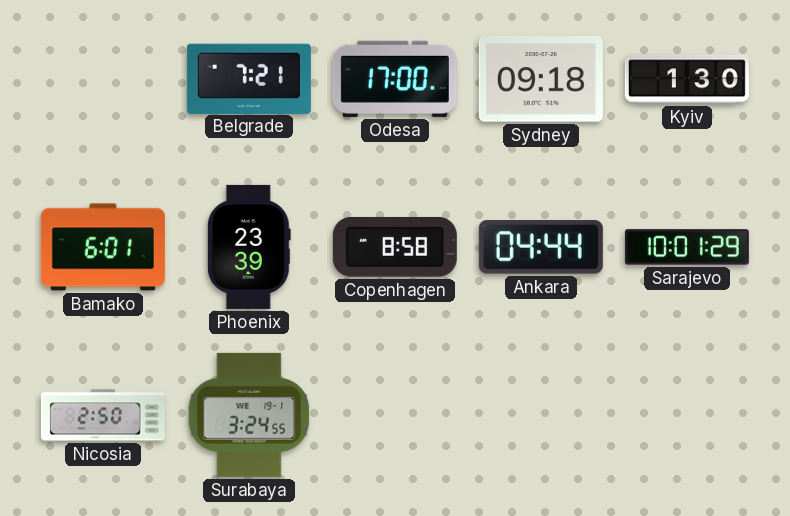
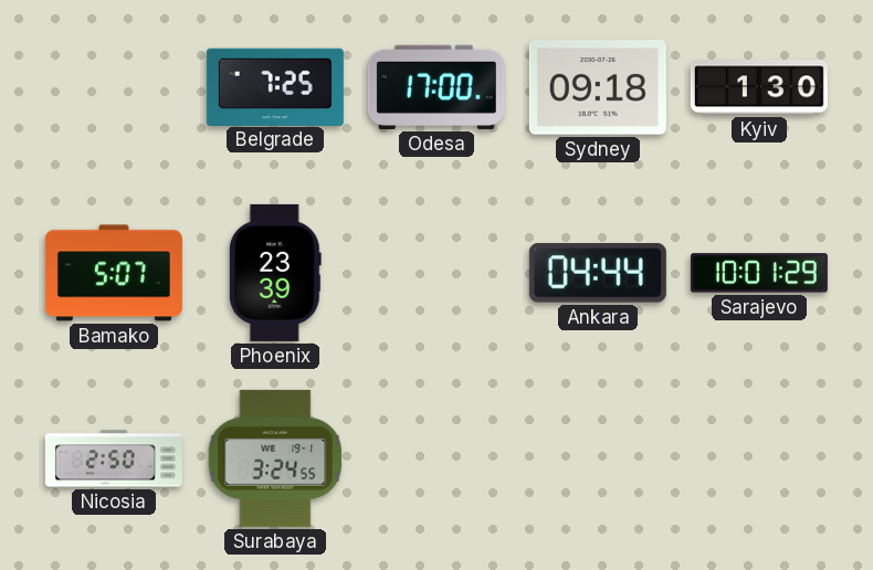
Belgrade: 7:21 -> 7:25
Bamako: 6:01 -> 5:07
Copenhagen: 8:58 -> none
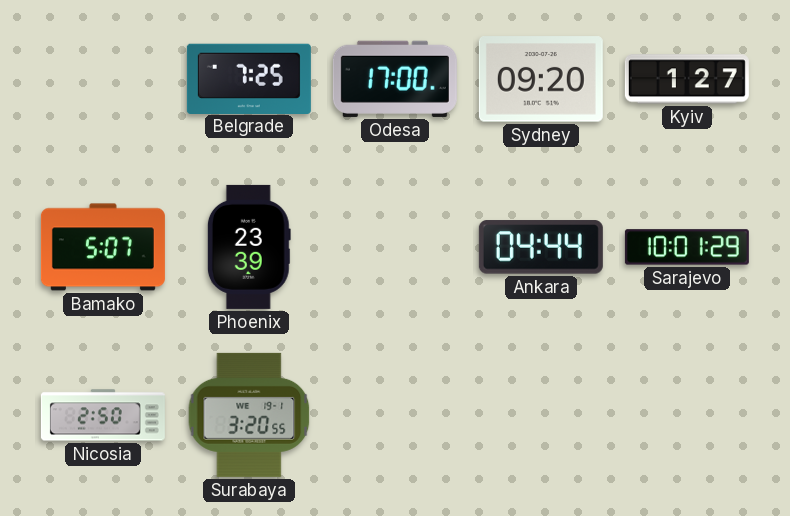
Sydney: 09:18 -> 09:20
Kyiv: 1:30 -> 1:27
Surabaya: 3:24 -> 3:20
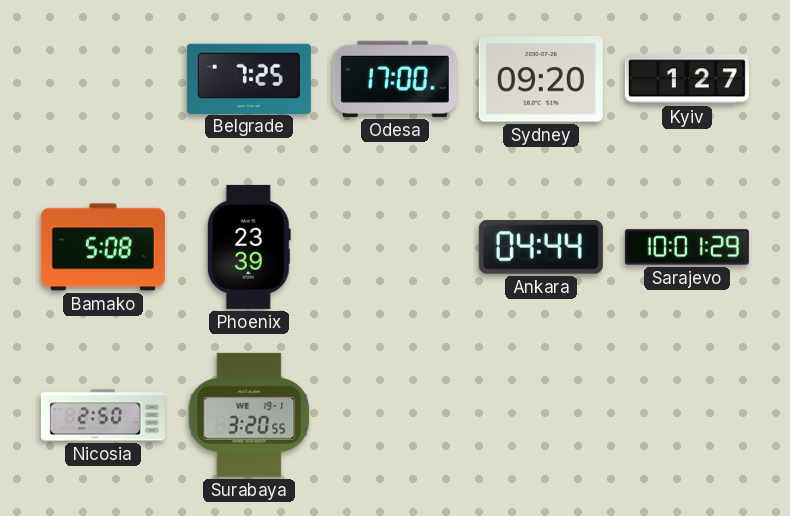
Bamako: 5:07 -> 5:08
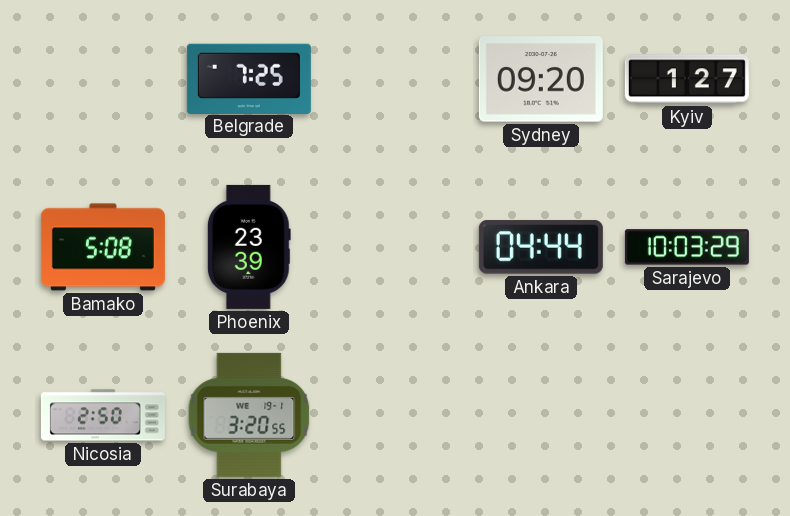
Odesa: 17:00 -> none
Sarajevo: 10:01 -> 10:03
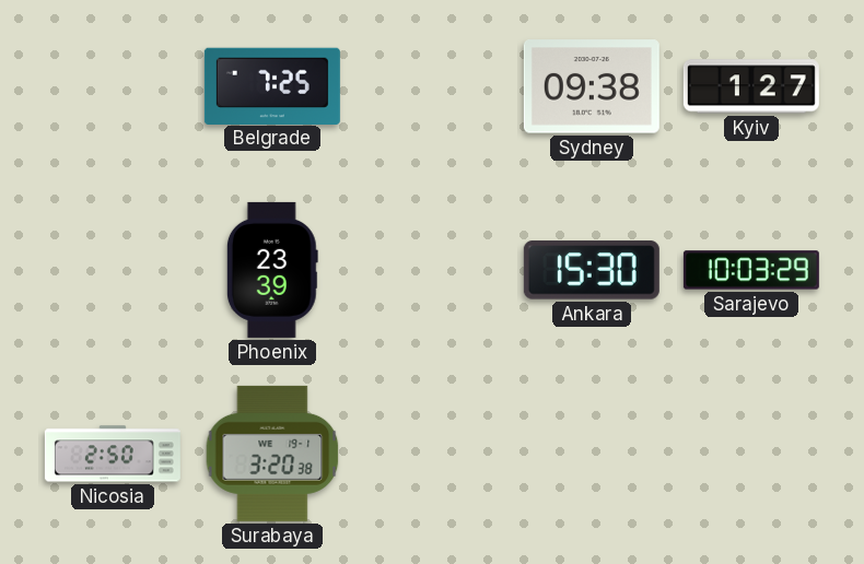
Sydney: 09:20 -> 09:38
Bamako: 5:08 -> none
Ankara: 04:44 -> 15:30
Surabaya: 3:20:55 -> 3:20:38
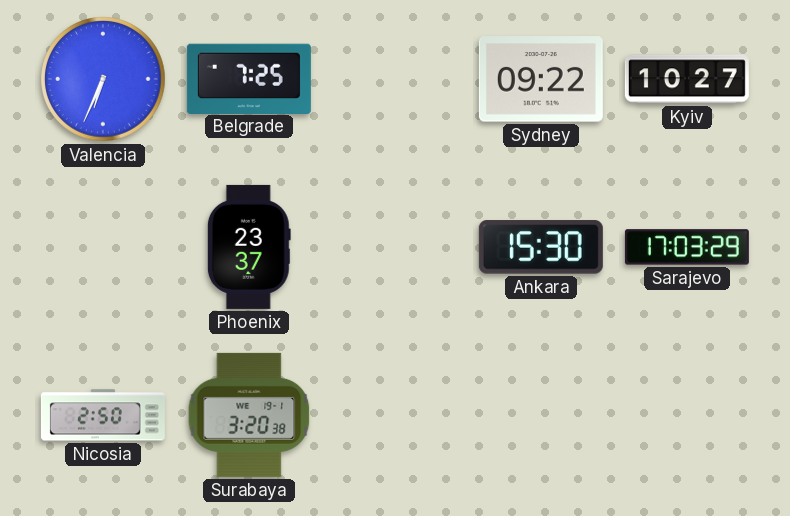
Valencia: none -> 6:34
Sydney: 09:38 -> 09:22
Kyiv: 1:27 -> 10:27
Phoenix: 23:39 -> 23:37
Sarajevo: 10:03 -> 17:03
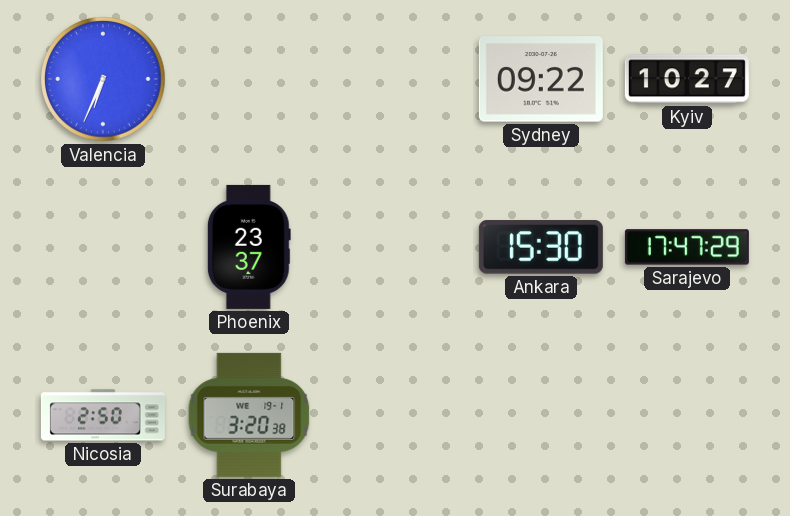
Belgrade: 7:25 -> none
Sarajevo: 17:03 -> 17:47
